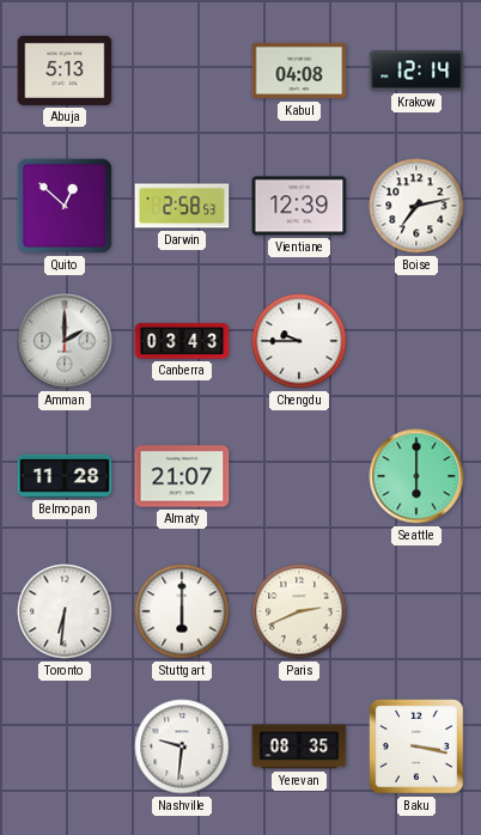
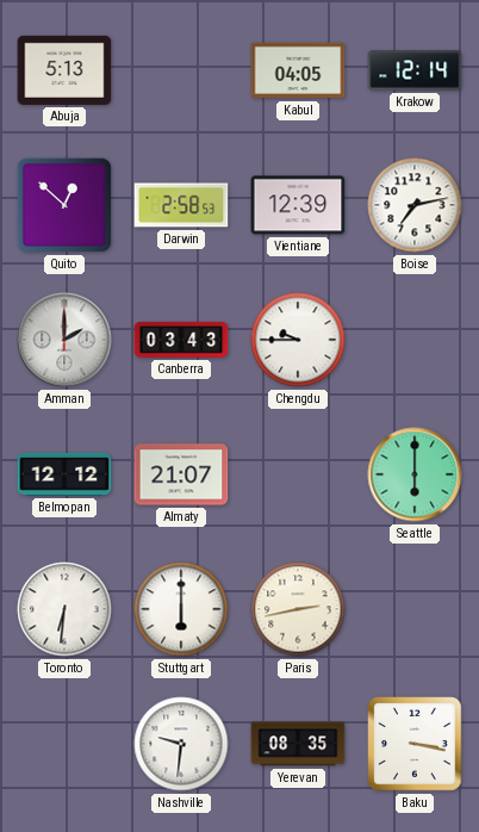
Kabul: 04:08 -> 04:05
Belmopan: 11:28 -> 12:12
Paris: 2:41 -> 2:43
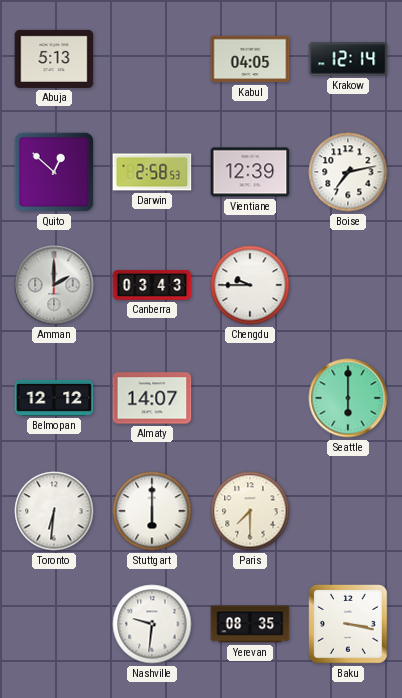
Almaty: 21:07 -> 14:07
Paris: 2:43 -> 7:30
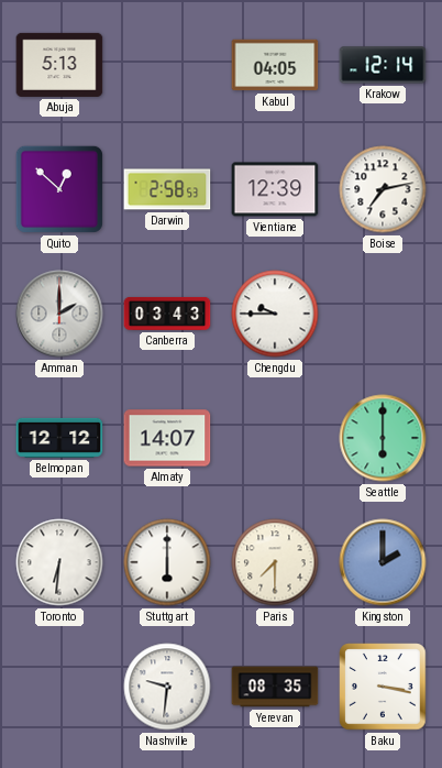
Kingston: none -> 2:00
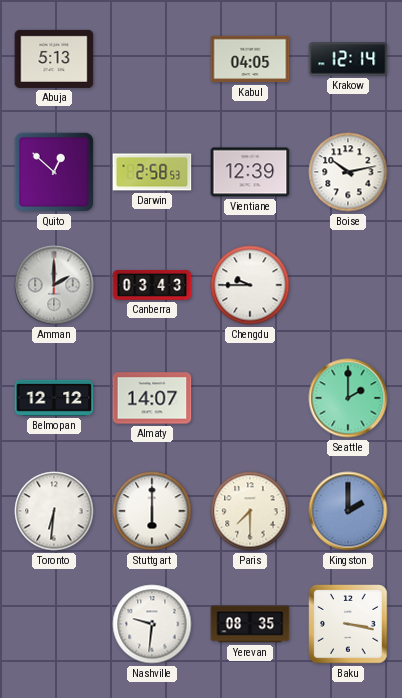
Boise: 7:13 -> 10:13
Seattle: 6:00 -> 2:00
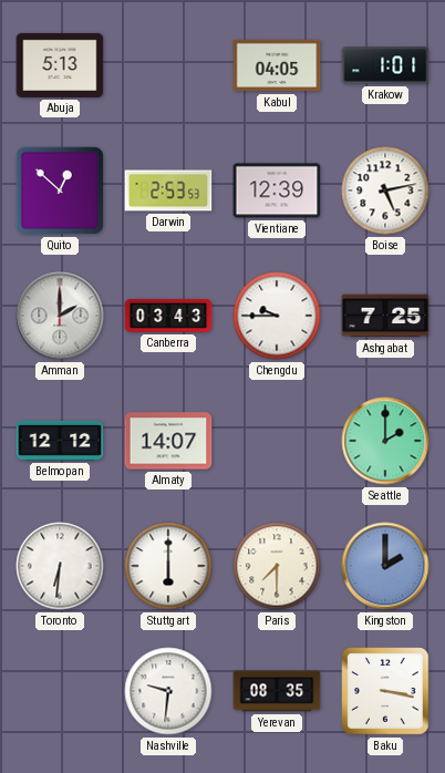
Krakow: 12:14 -> 1:01
Darwin: 2:58 -> 2:53
Boise: 10:13 -> 5:13
Ashgabat: none -> 7:25
